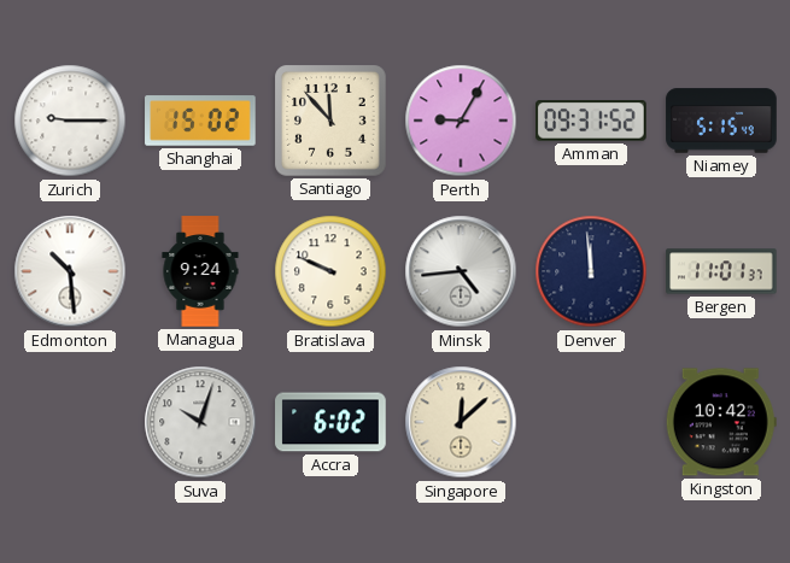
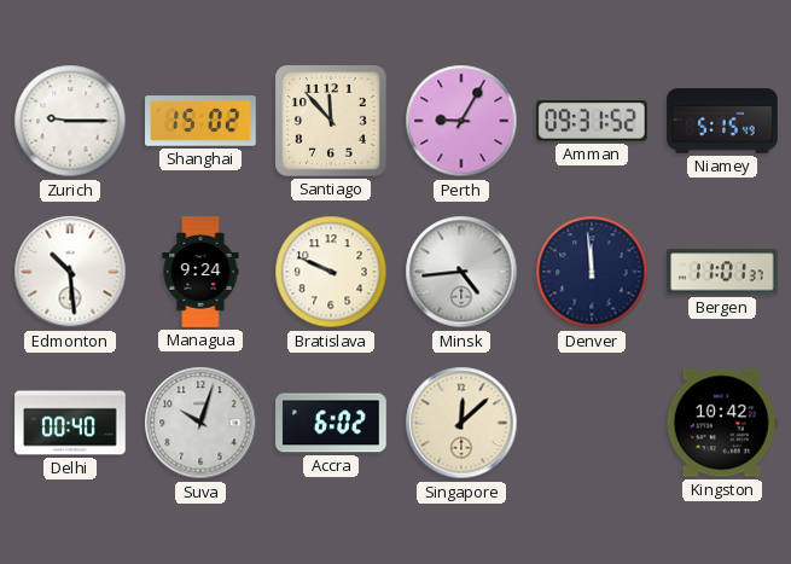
Delhi: none -> 00:40
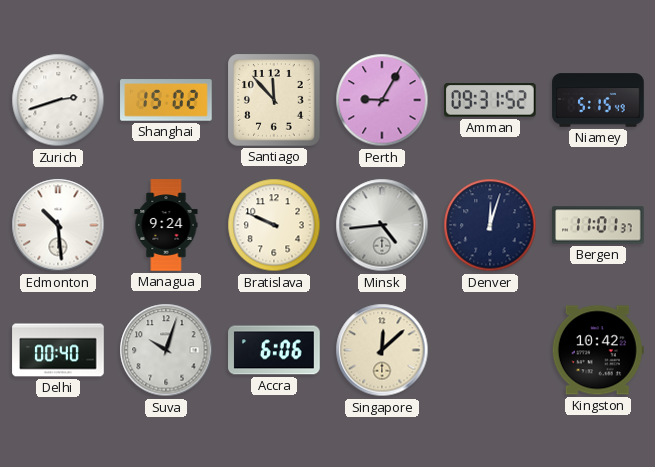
Zurich: 9:15 -> 2:42
Denver: 11:59 -> 12:03
Accra: 6:02 -> 6:06
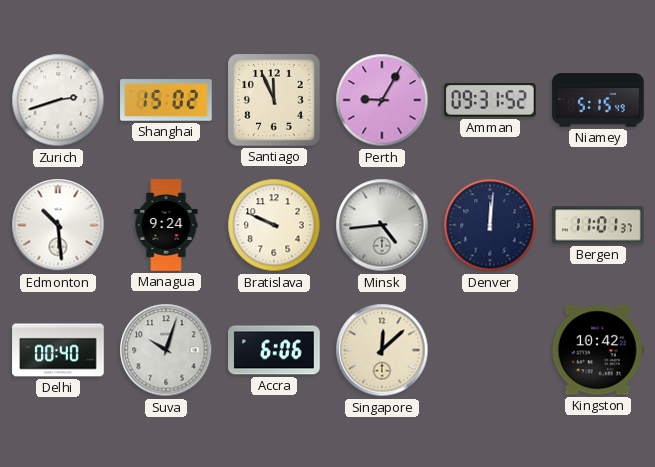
Santiago: 11:53 -> 11:56
Denver: 12:03 -> 12:01
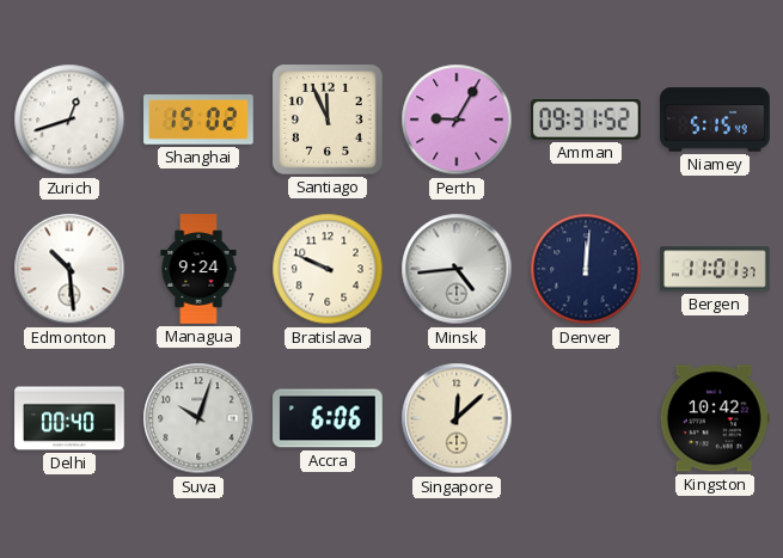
Zurich: 2:42 -> 12:42
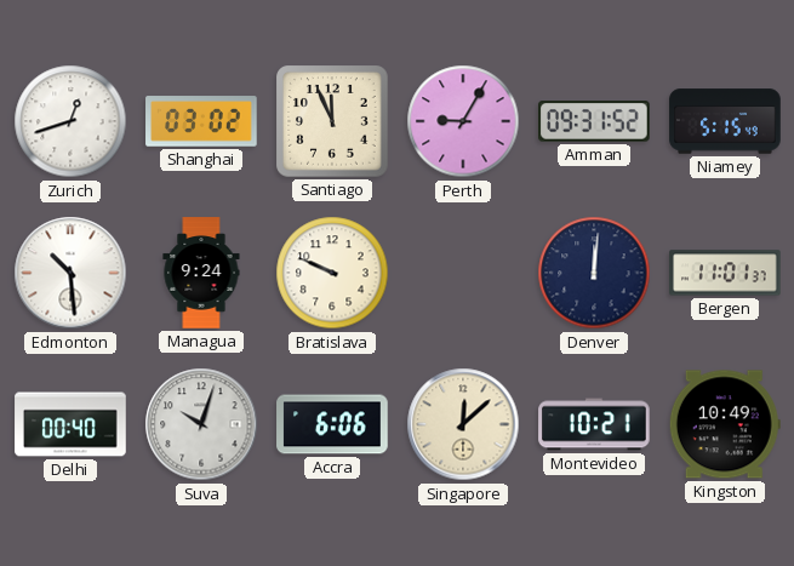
Shanghai: 15:02 -> 03:02
Minsk: 4:44 -> none
Montevideo: none -> 10:21
Kingston: 10:42 -> 10:49
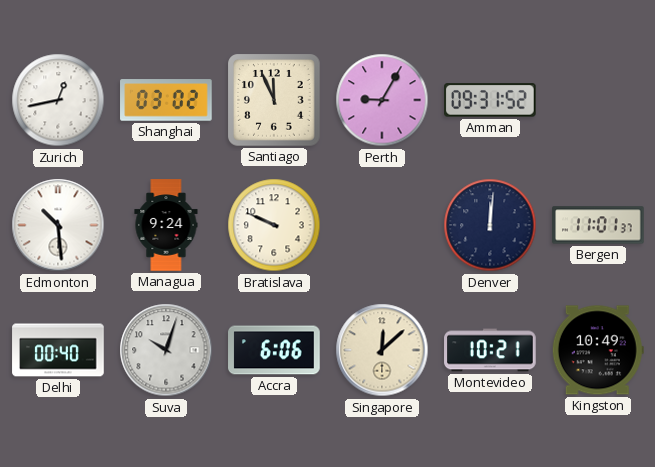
Zurich: 12:42 -> 12:43
Niamey: 5:15 -> none
